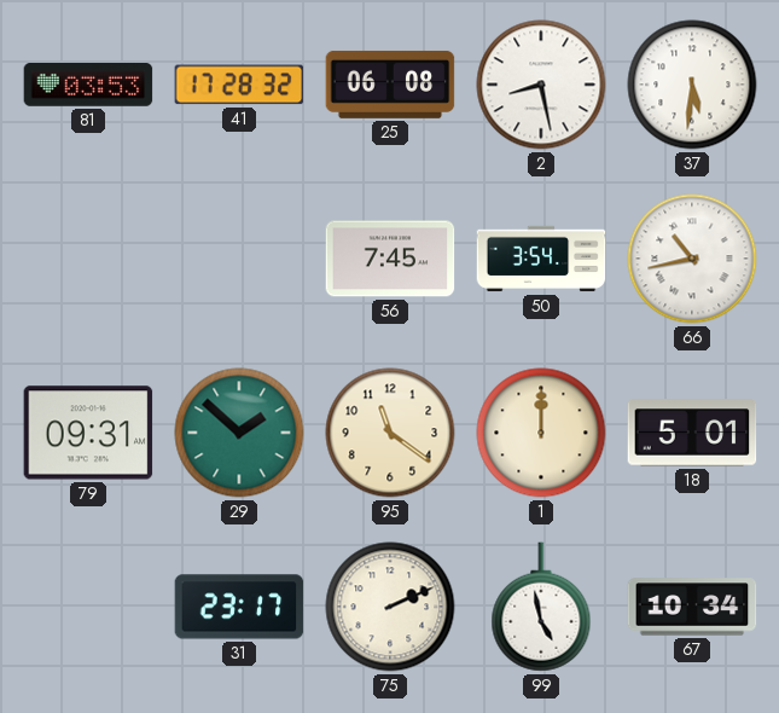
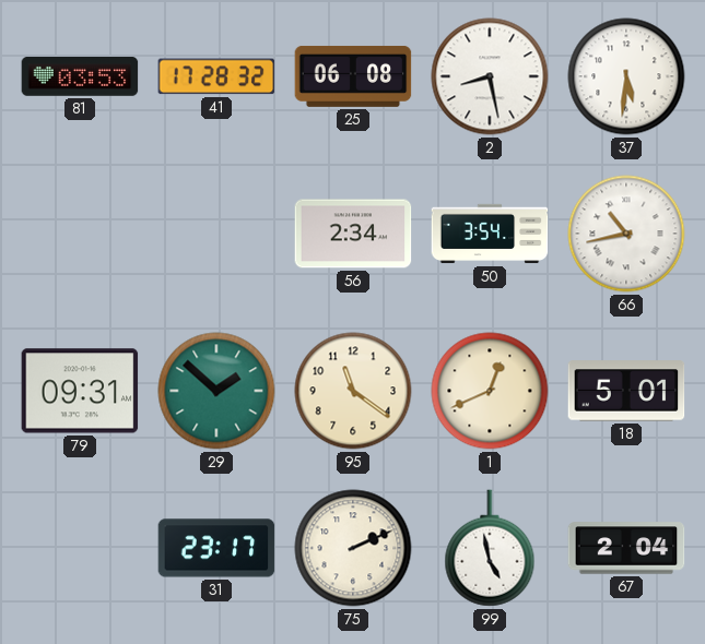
56: 7:45 -> 2:34
1: 12:00 -> 12:41
67: 10:34 -> 2:04
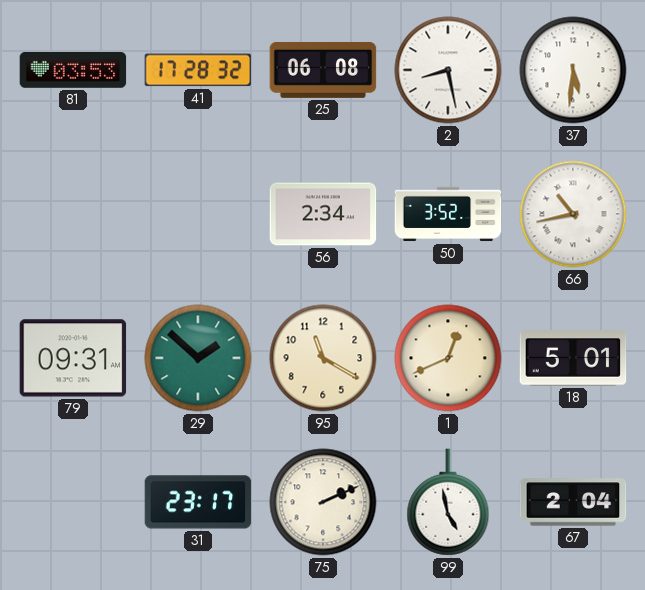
50: 3:54 -> 3:52
95: 11:21 -> 11:20
